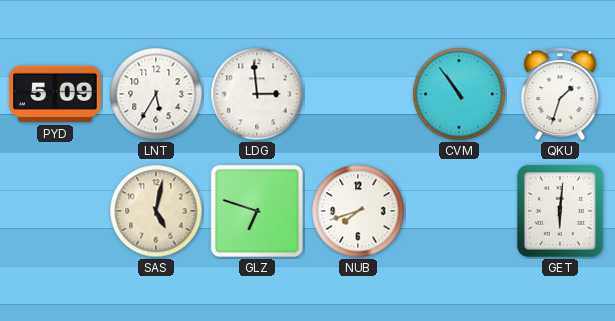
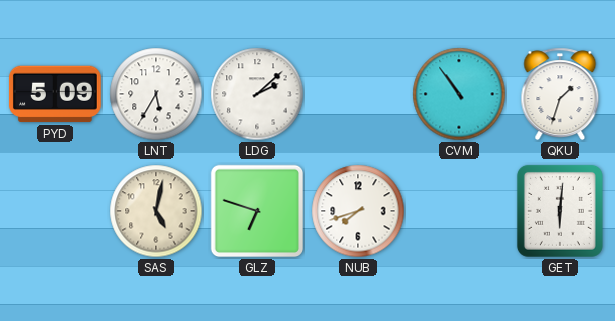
LDG: 2:59 -> 2:08
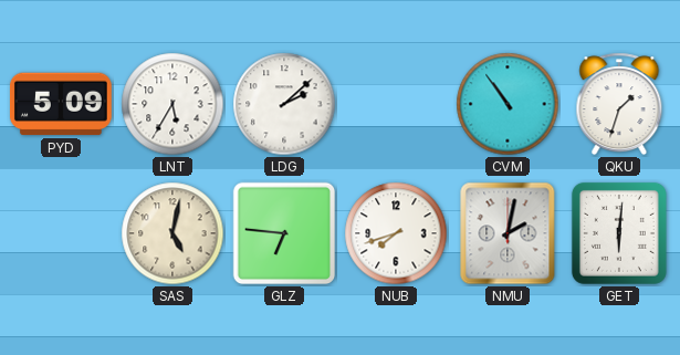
GLZ: 6:48 -> 6:46
NMU: none -> 2:02
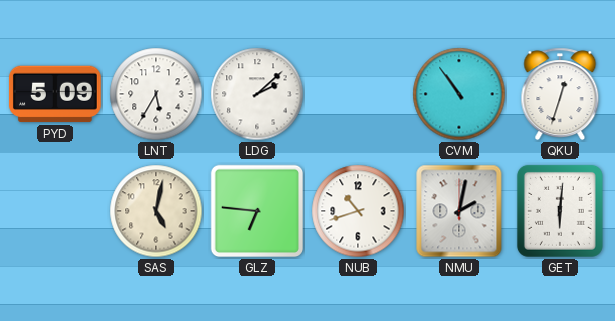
QKU: 1:33 -> 12:33
NUB: 7:42 -> 10:42
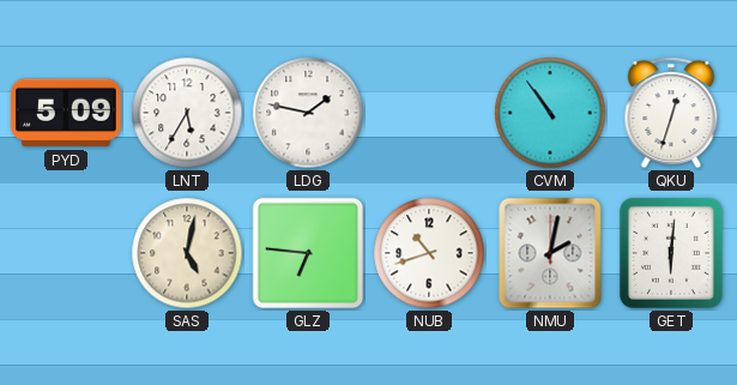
LDG: 2:08 -> 1:47
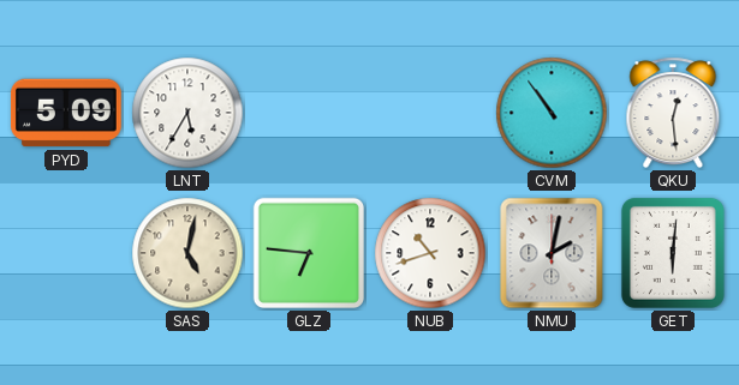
LDG: 1:47 -> none
QKU: 12:33 -> 12:29
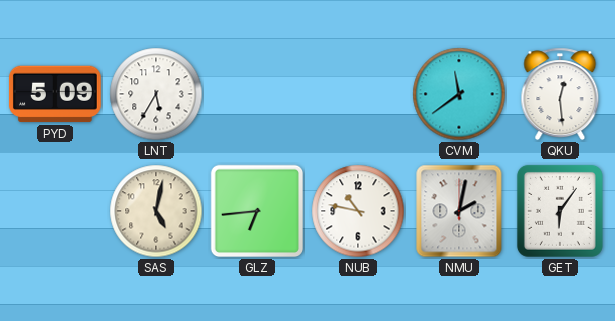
CVM: 10:54 -> 11:39
GLZ: 6:46 -> 6:44
NUB: 10:42 -> 10:47
GET: 6:01 -> 6:06
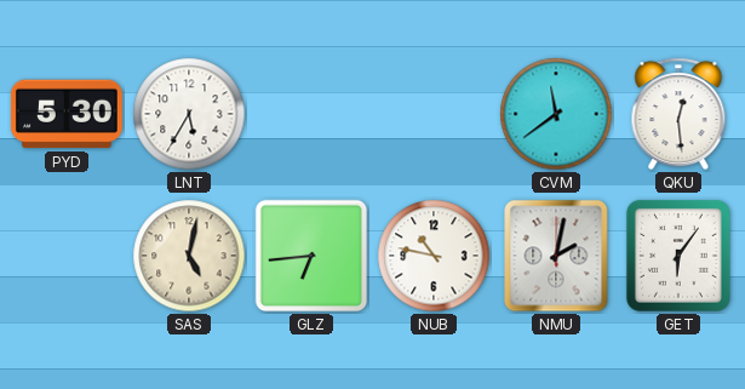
PYD: 5:09 -> 5:30
